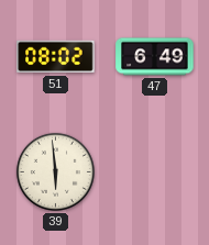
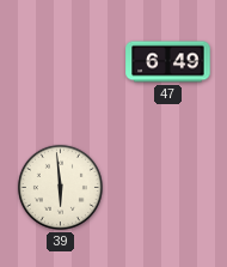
51: 08:02 -> none
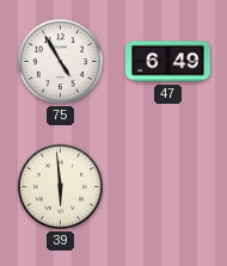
75: none -> 4:55
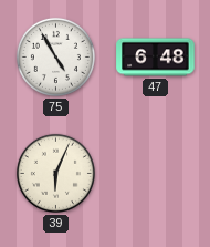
47: 6:49 -> 6:48
39: 5:59 -> 6:04
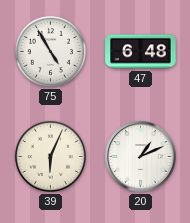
20: none -> 1:11
